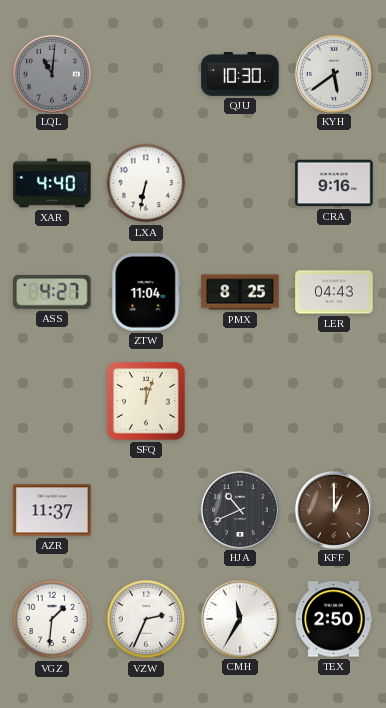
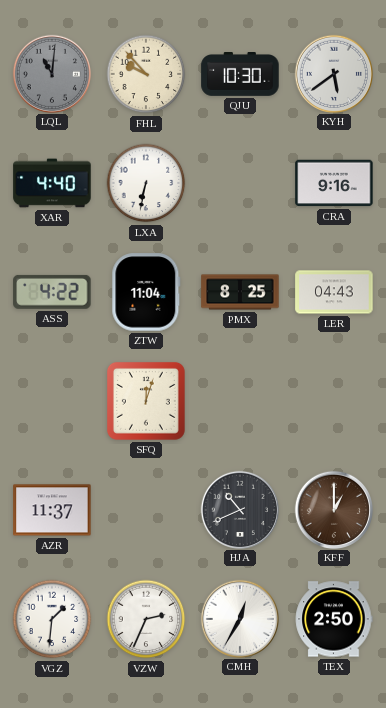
FHL: none -> 9:53
ASS: 4:27 -> 4:22
CMH: 11:35 -> 12:35
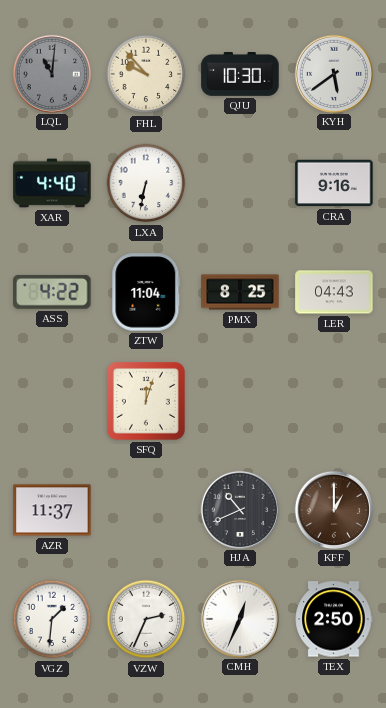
CMH: 12:35 -> 12:34
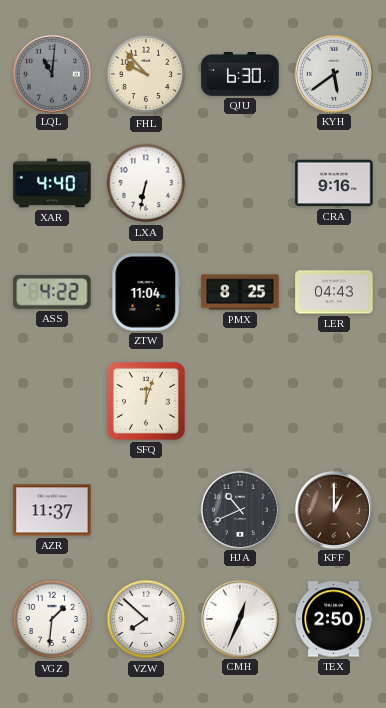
QJU: 10:30 -> 6:30
VZW: 2:34 -> 7:52
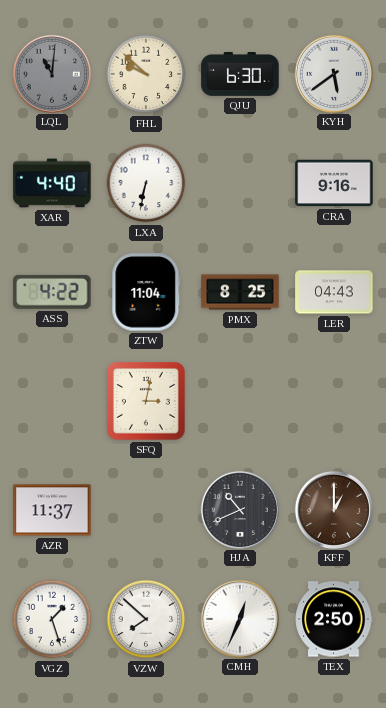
FHL: 9:53 -> 9:52
SFQ: 12:03 -> 3:02
VGZ: 1:31 -> 1:27
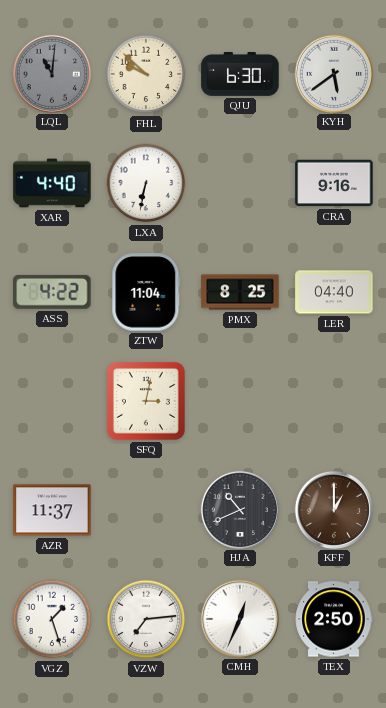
LER: 04:43 -> 04:40
VZW: 7:52 -> 7:14
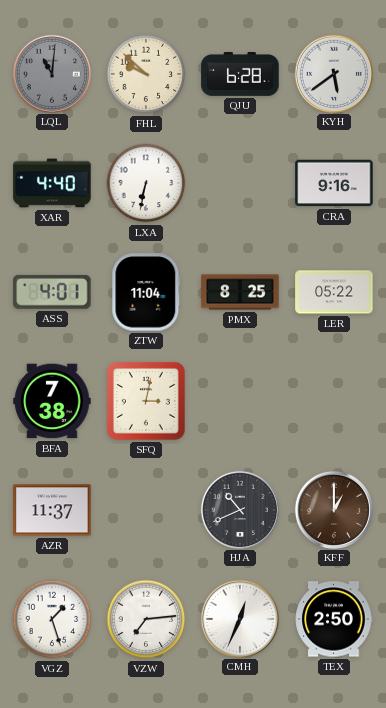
QJU: 6:30 -> 6:28
ASS: 4:22 -> 4:01
LER: 04:40 -> 05:22
BFA: none -> 7:38
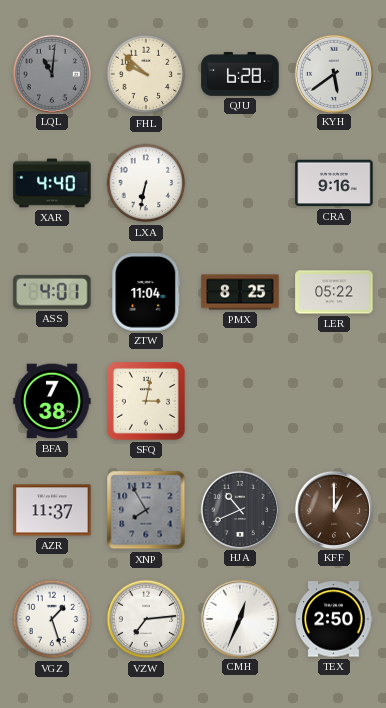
XNP: none -> 7:55
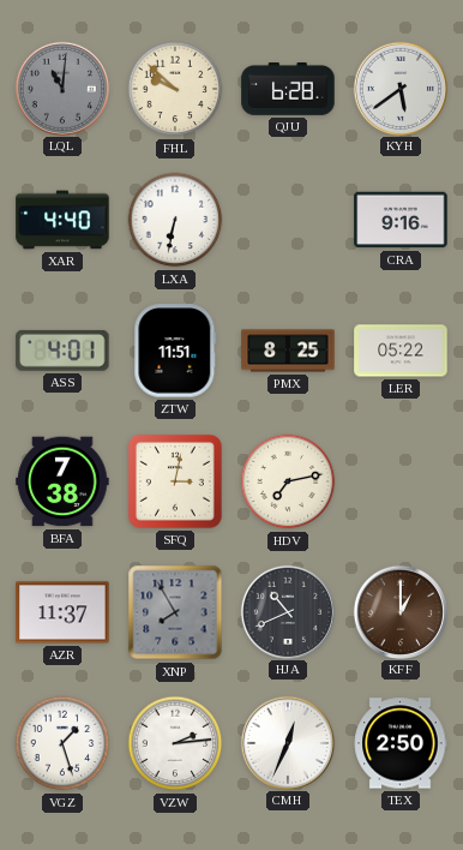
ZTW: 11:04 -> 11:51
HDV: none -> 7:13
VZW: 7:14 -> 2:14
